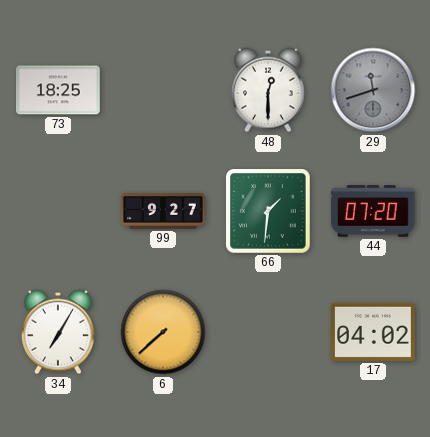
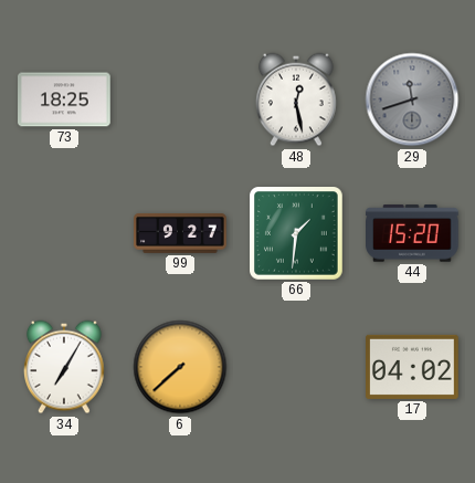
48: 12:30 -> 12:28
44: 07:20 -> 15:20
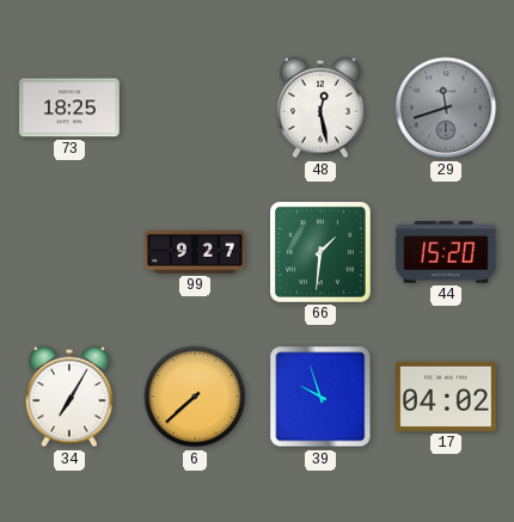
39: none -> 9:57
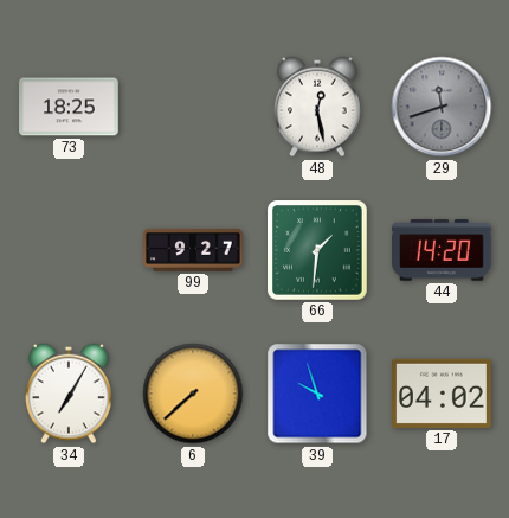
44: 15:20 -> 14:20
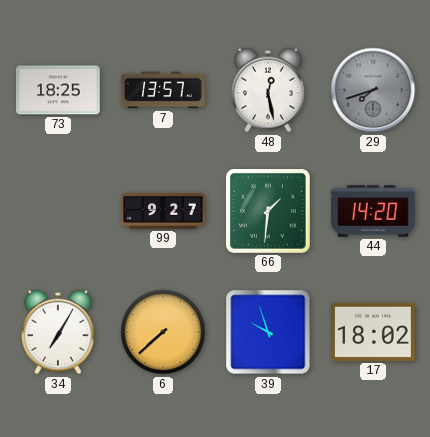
7: none -> 13:57
29: 11:42 -> 7:42
17: 04:02 -> 18:02
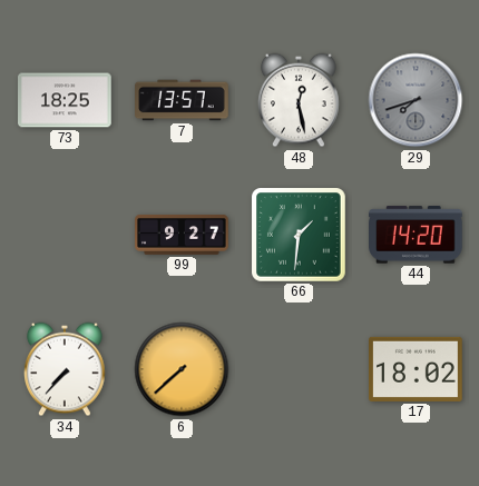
34: 7:05 -> 7:37
39: 9:57 -> none
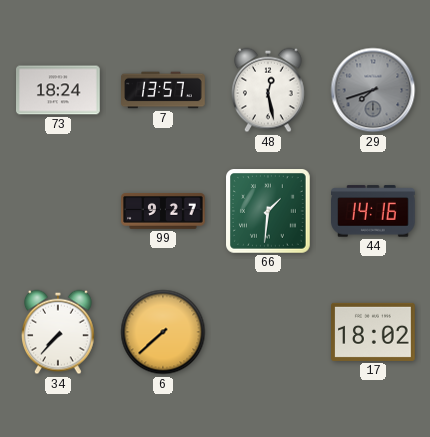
73: 18:25 -> 18:24
44: 14:20 -> 14:16
